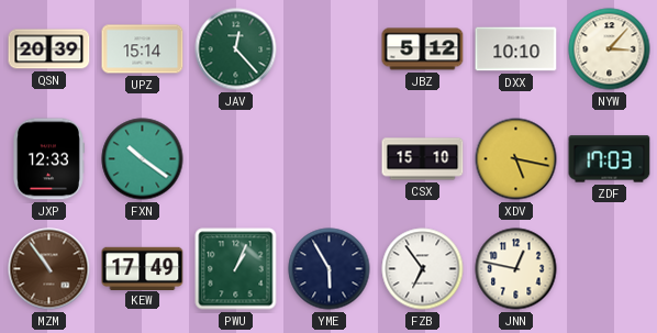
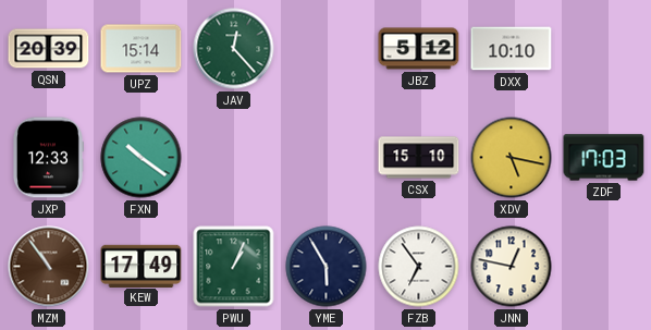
NYW: 3:07 -> none
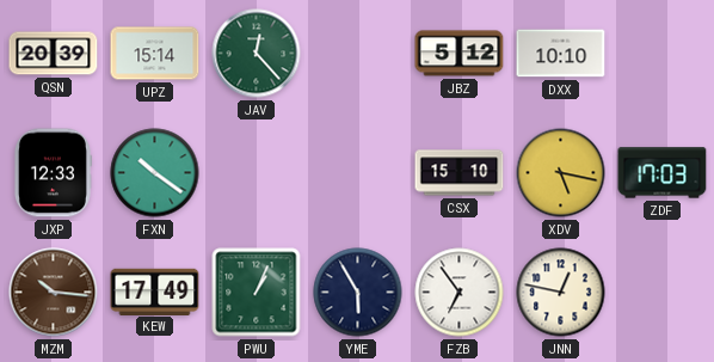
MZM: 10:54 -> 10:16
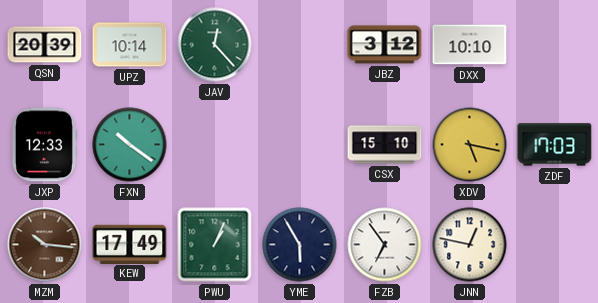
UPZ: 15:14 -> 10:14
JBZ: 5:12 -> 3:12
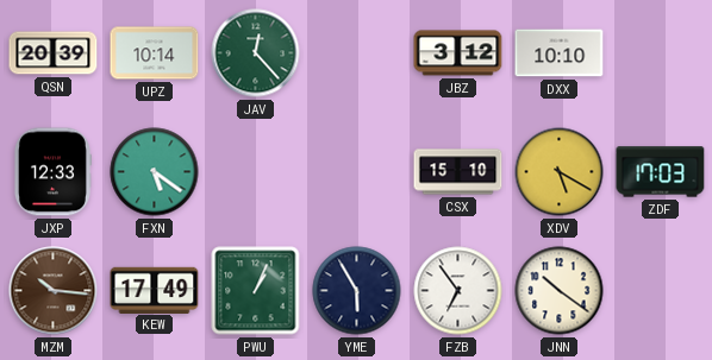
FXN: 10:21 -> 5:21
XDV: 5:17 -> 5:20
JNN: 12:47 -> 10:21
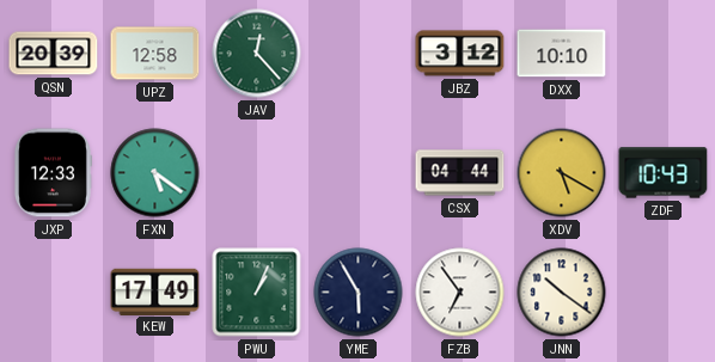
UPZ: 10:14 -> 12:58
CSX: 15:10 -> 04:44
ZDF: 17:03 -> 10:43
MZM: 10:16 -> none
